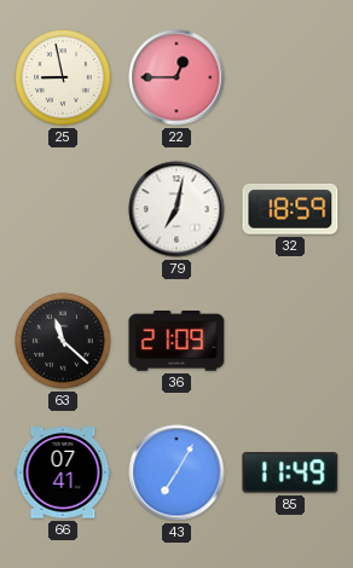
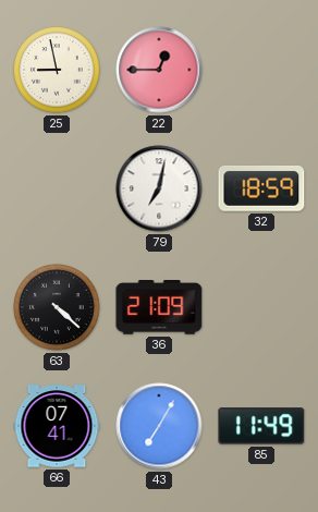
63: 11:22 -> 4:22
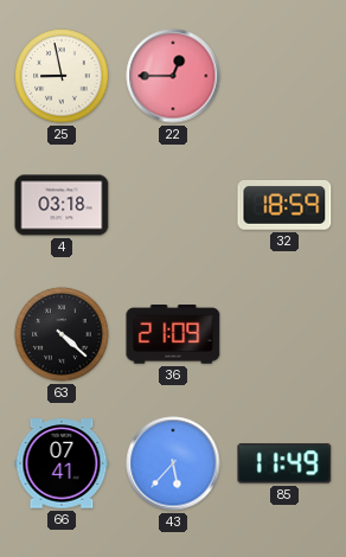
4: none -> 03:18
79: 7:02 -> none
43: 7:05 -> 5:37
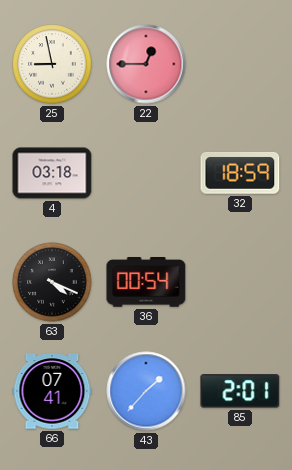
63: 4:22 -> 4:19
36: 21:09 -> 00:54
43: 5:37 -> 1:37
85: 11:49 -> 2:01
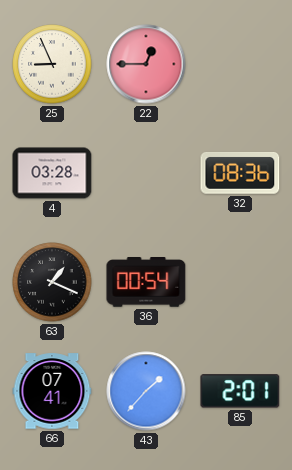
25: 8:58 -> 8:56
4: 03:18 -> 03:28
32: 18:59 -> 08:36
63: 4:19 -> 1:19
